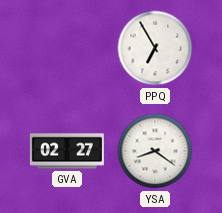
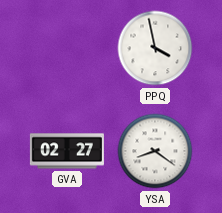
PPQ: 6:55 -> 3:58
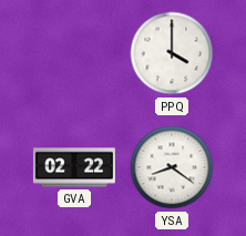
PPQ: 3:58 -> 4:00
GVA: 02:27 -> 02:22
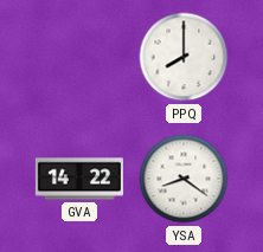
PPQ: 4:00 -> 8:00
GVA: 02:22 -> 14:22
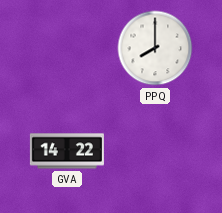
YSA: 8:21 -> none
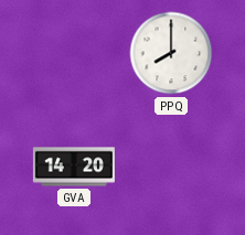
GVA: 14:22 -> 14:20
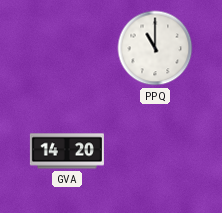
PPQ: 8:00 -> 11:00
